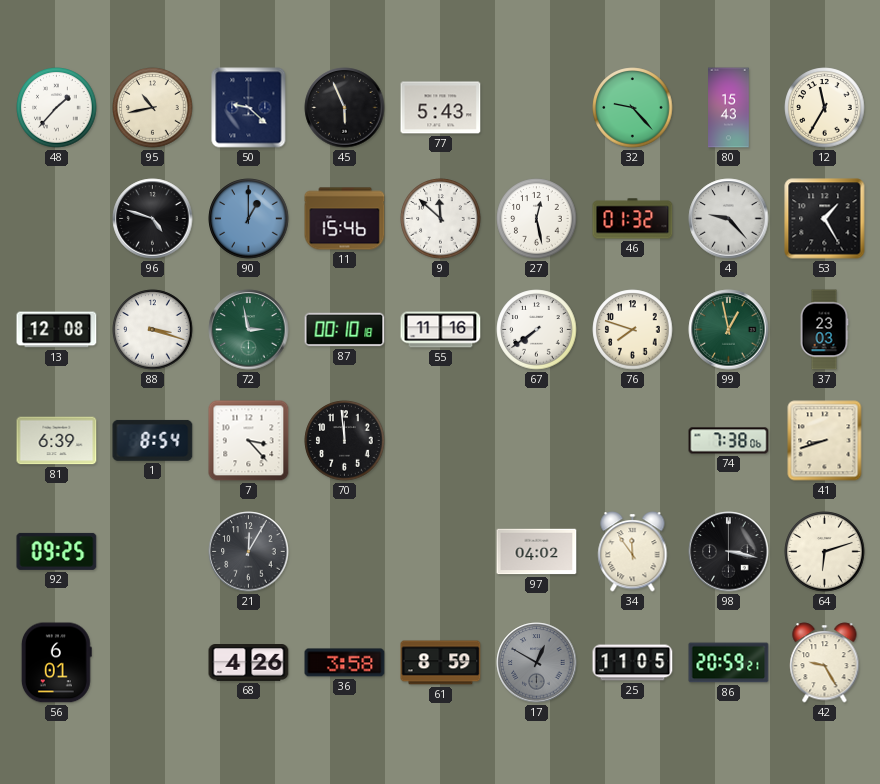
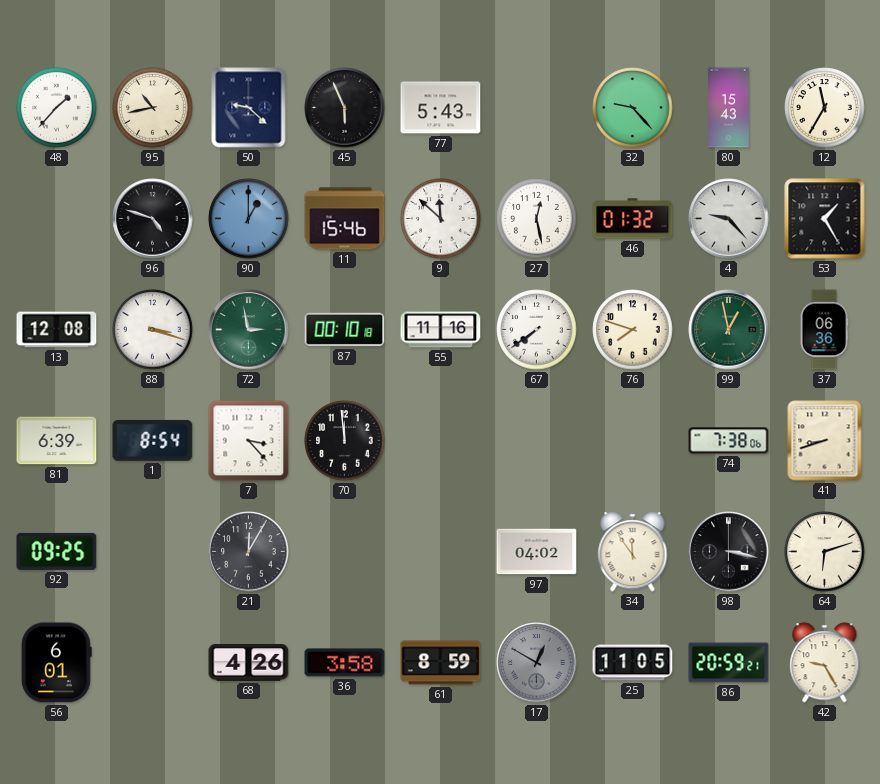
37: 23:03 -> 06:36
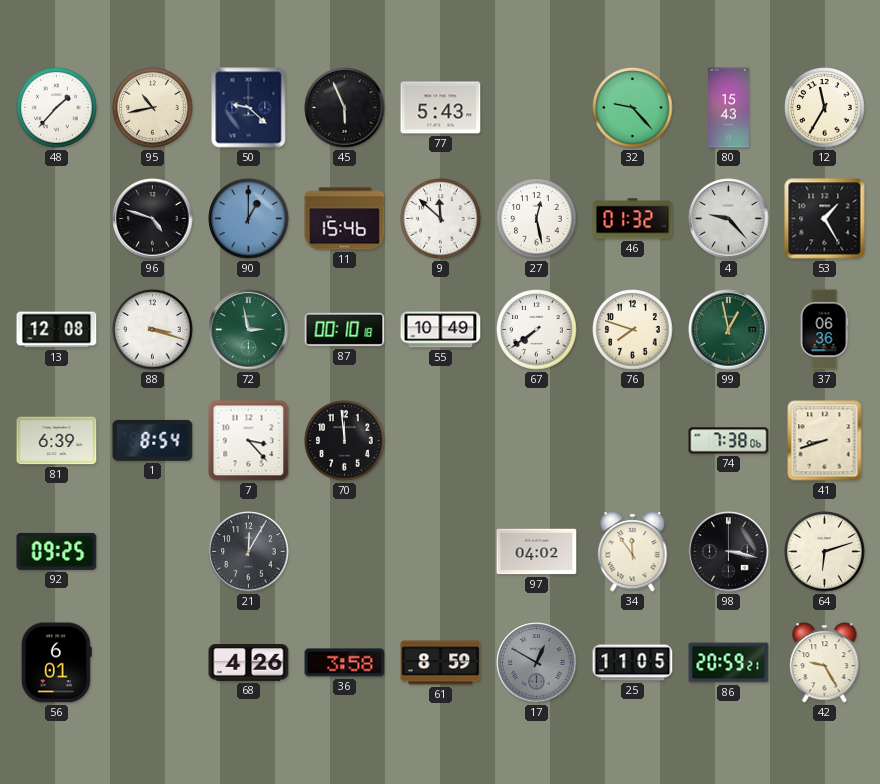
55: 11:16 -> 10:49
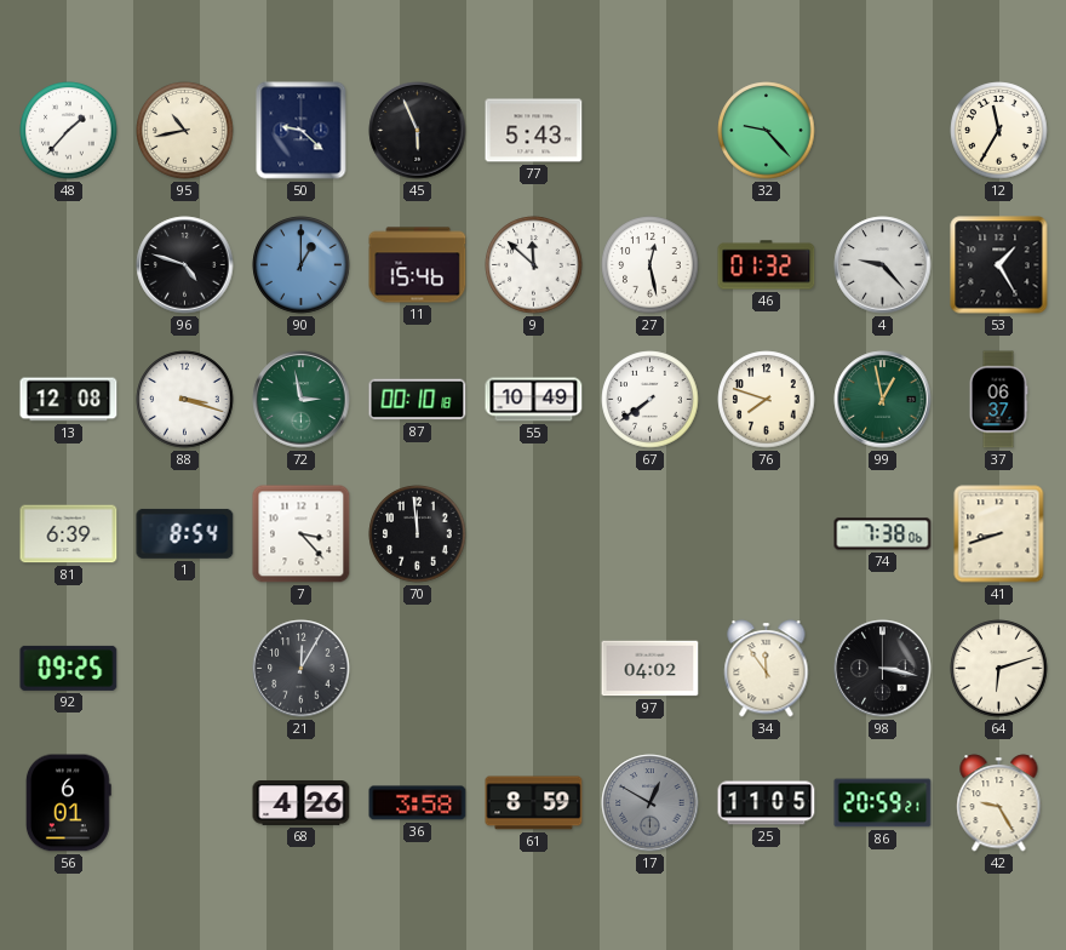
80: 15:43 -> none
37: 06:36 -> 06:37
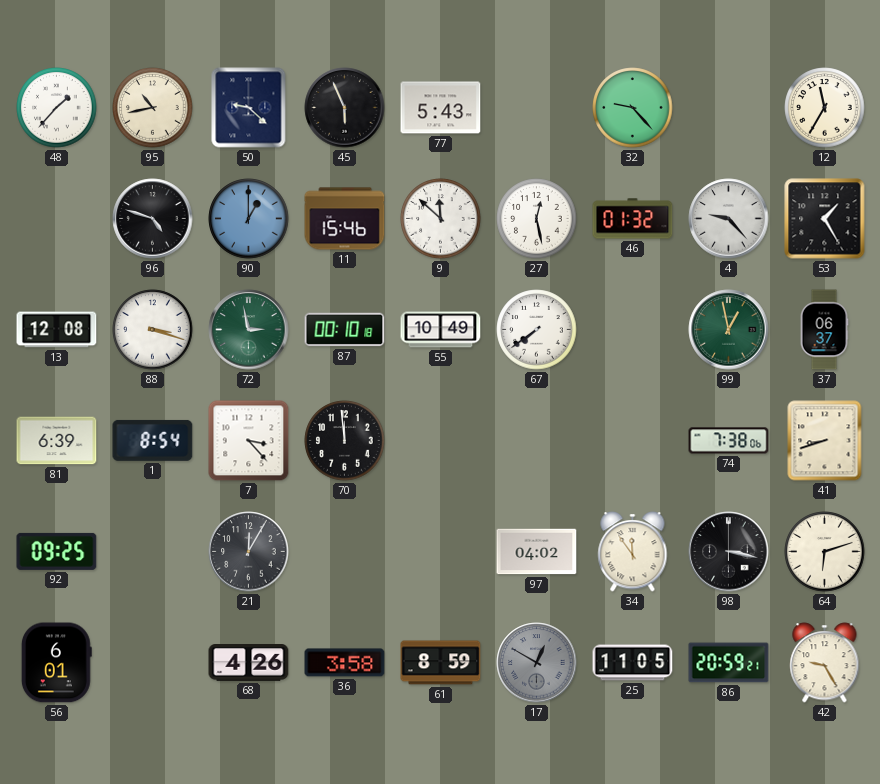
76: 7:48 -> none
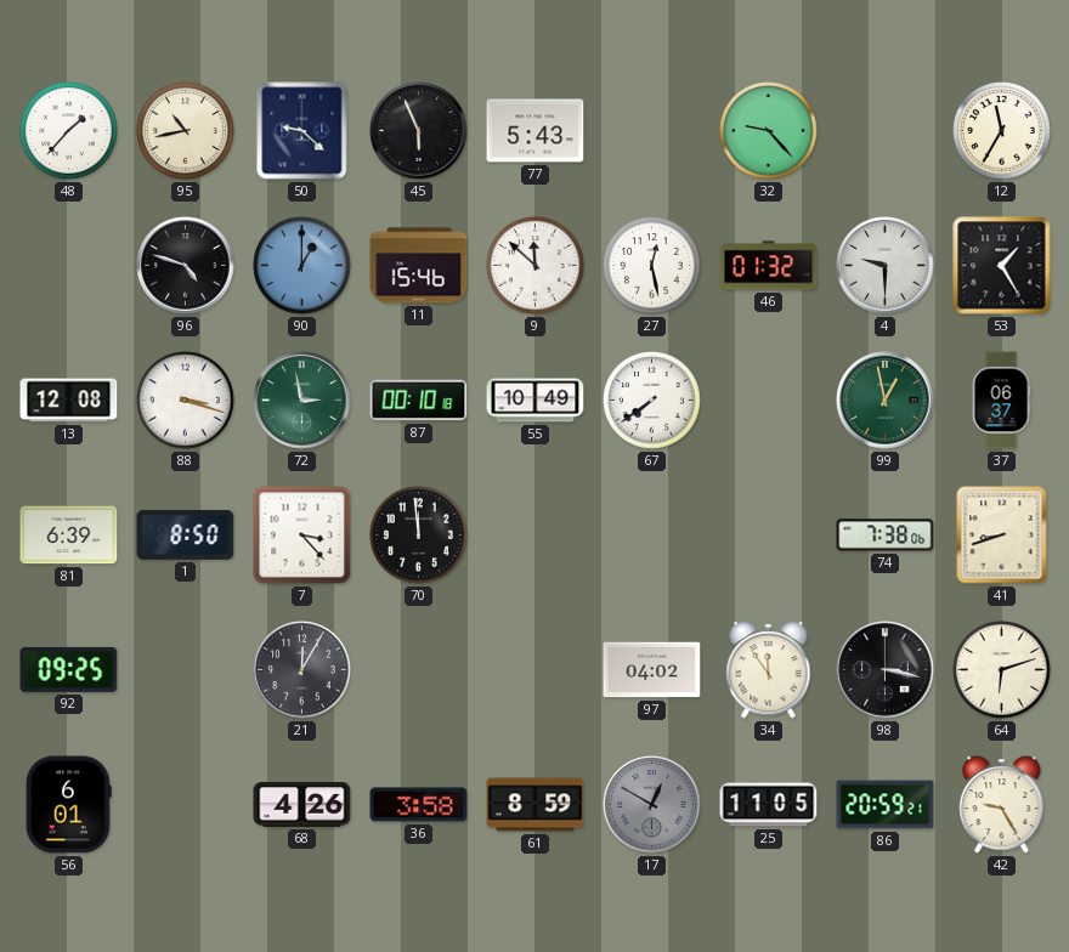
4: 9:23 -> 9:30
1: 8:54 -> 8:50
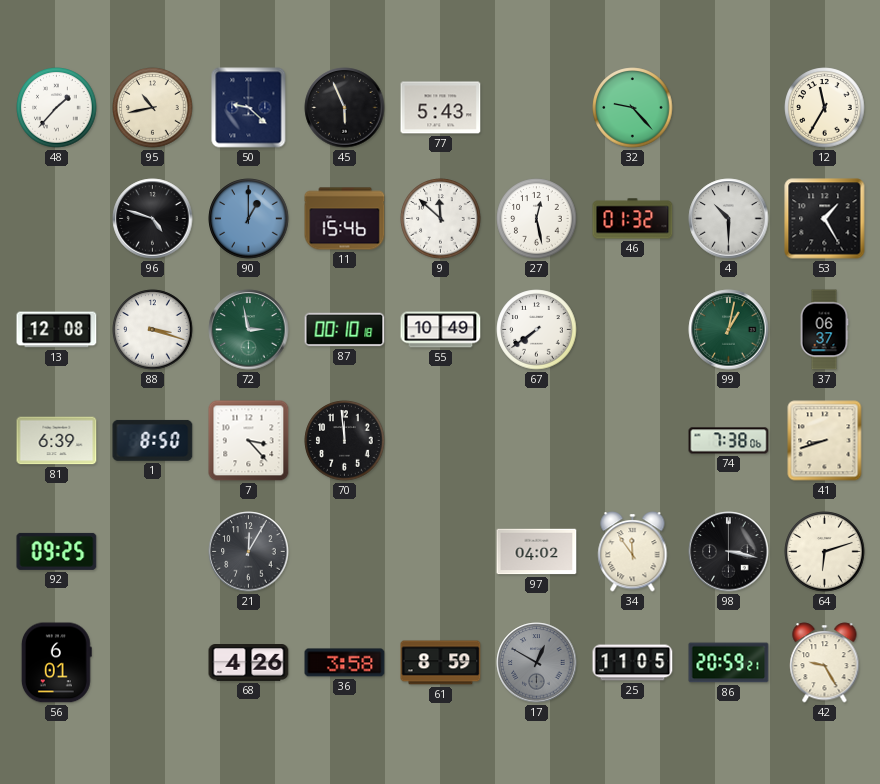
4: 9:30 -> 10:30
99: 12:58 -> 1:02
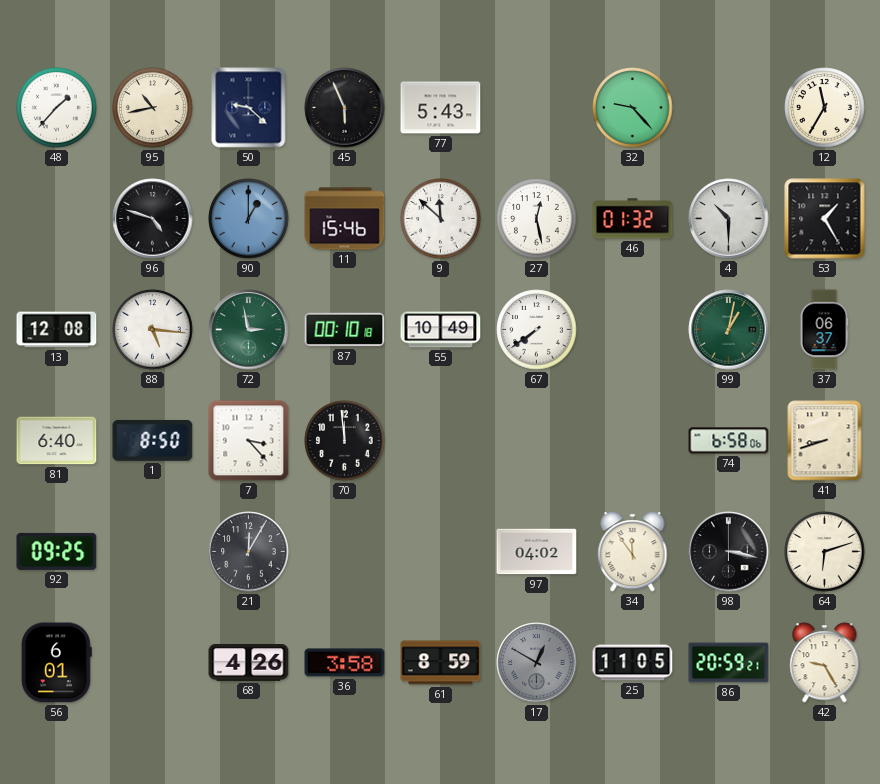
88: 3:18 -> 5:16
81: 6:39 -> 6:40
74: 7:38 -> 6:58
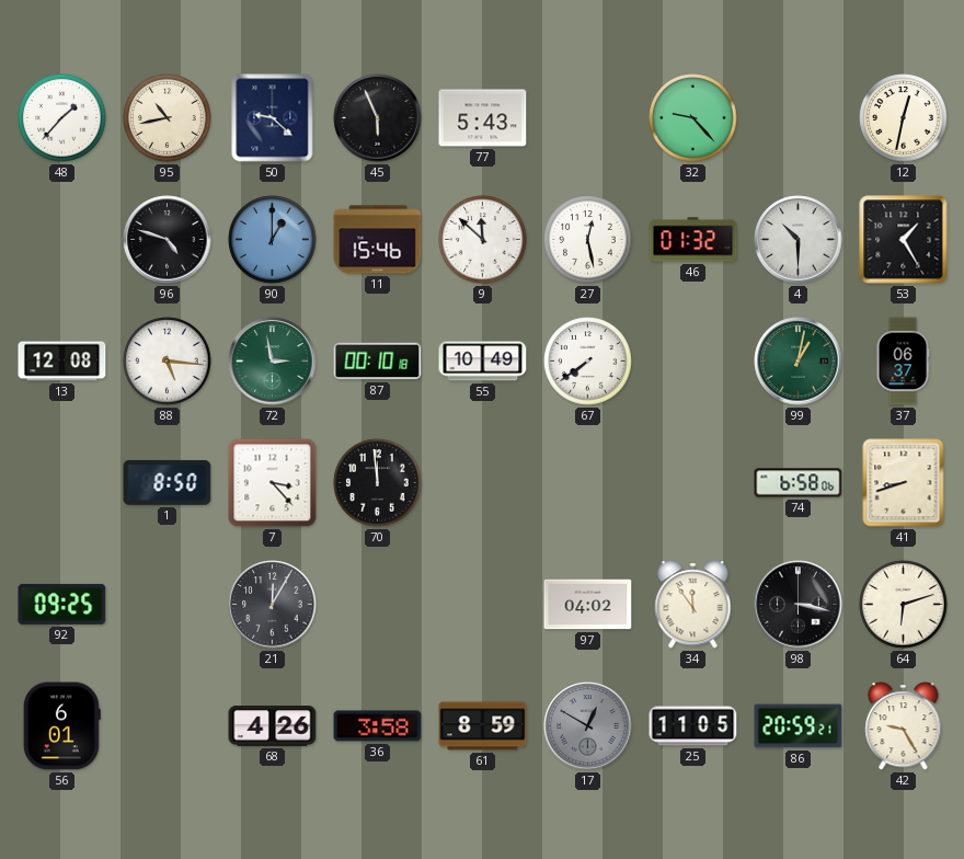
12: 11:35 -> 12:32
81: 6:40 -> none
